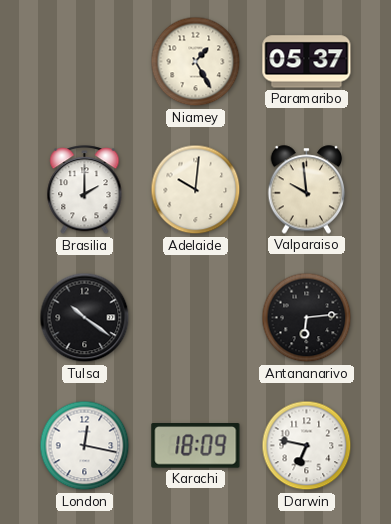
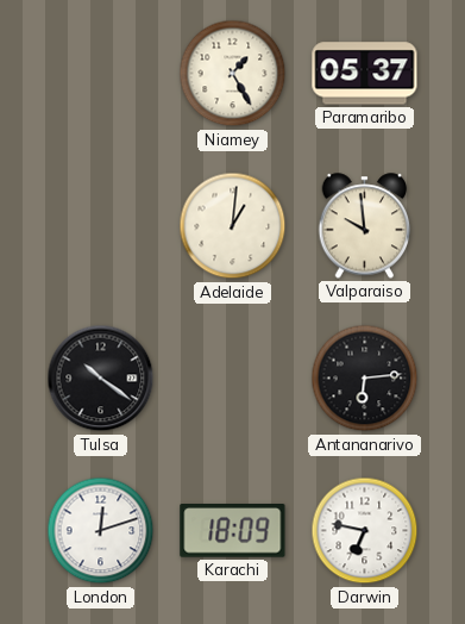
Brasilia: 2:00 -> none
Adelaide: 10:01 -> 1:01
London: 12:17 -> 12:12
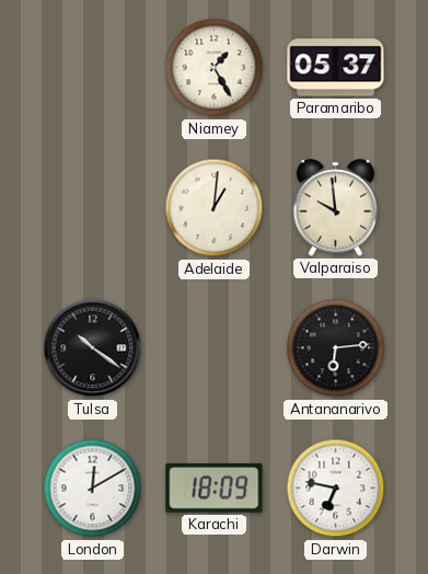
London: 12:12 -> 12:10
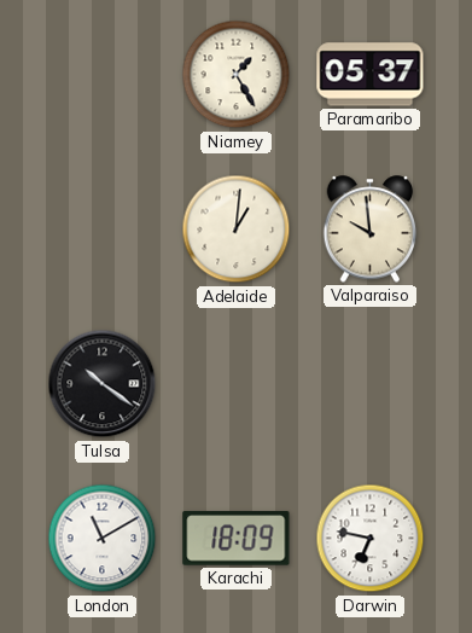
Antananarivo: 6:14 -> none
London: 12:10 -> 11:10
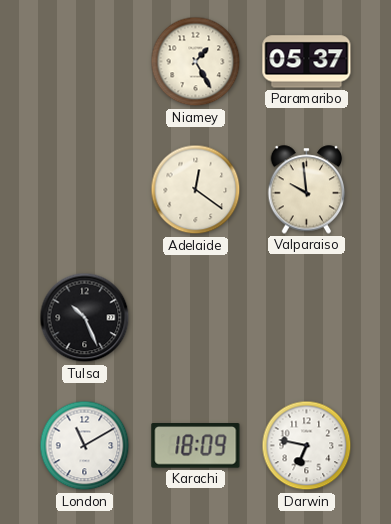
Adelaide: 1:01 -> 12:21
Tulsa: 10:21 -> 10:26
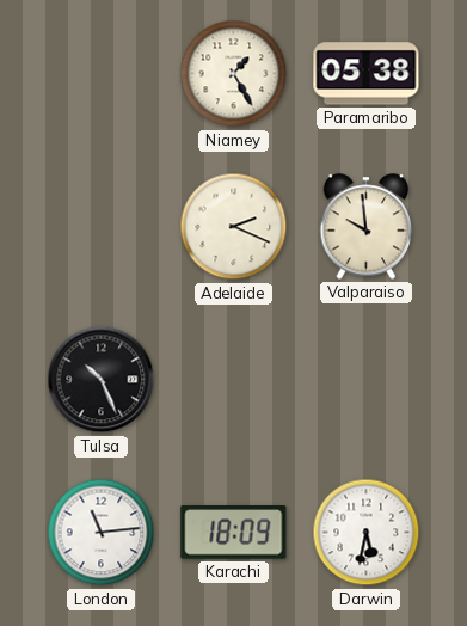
Paramaribo: 05:37 -> 05:38
Adelaide: 12:21 -> 2:19
London: 11:10 -> 11:14
Darwin: 6:47 -> 5:32
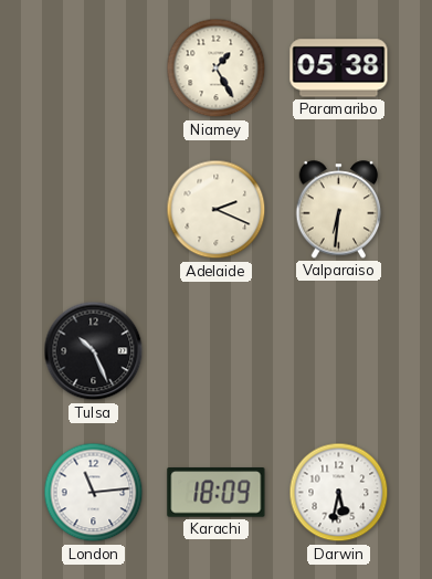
Valparaiso: 9:59 -> 6:31
